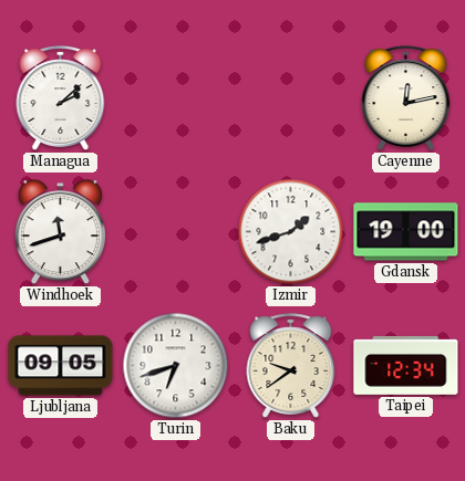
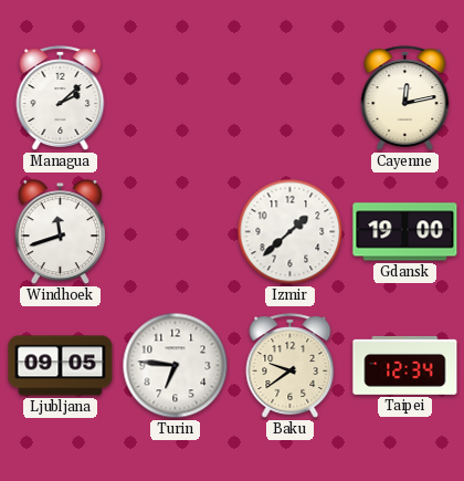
Izmir: 1:42 -> 1:38
Turin: 6:42 -> 6:46
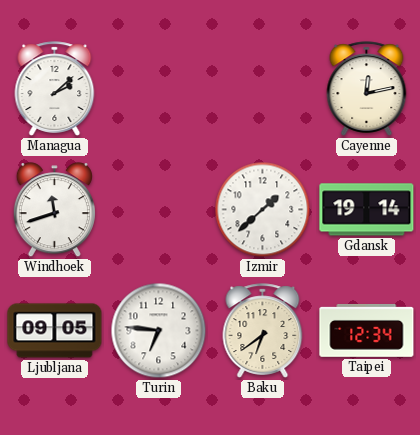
Gdansk: 19:00 -> 19:14
Baku: 9:39 -> 6:39
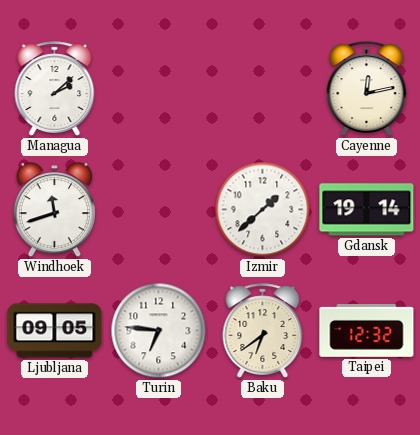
Taipei: 12:34 -> 12:32
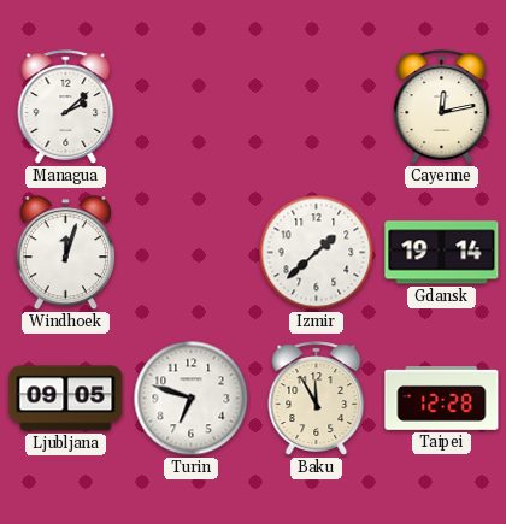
Windhoek: 11:42 -> 12:03
Turin: 6:46 -> 6:48
Baku: 6:39 -> 11:55
Taipei: 12:32 -> 12:28
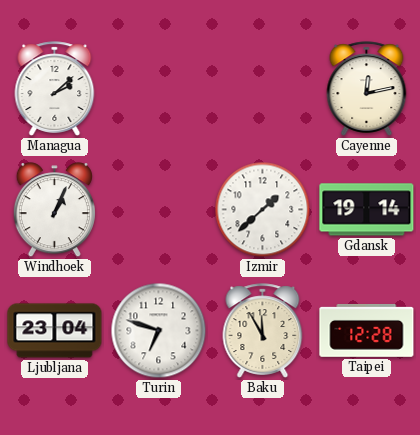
Windhoek: 12:03 -> 1:04
Ljubljana: 09:05 -> 23:04
